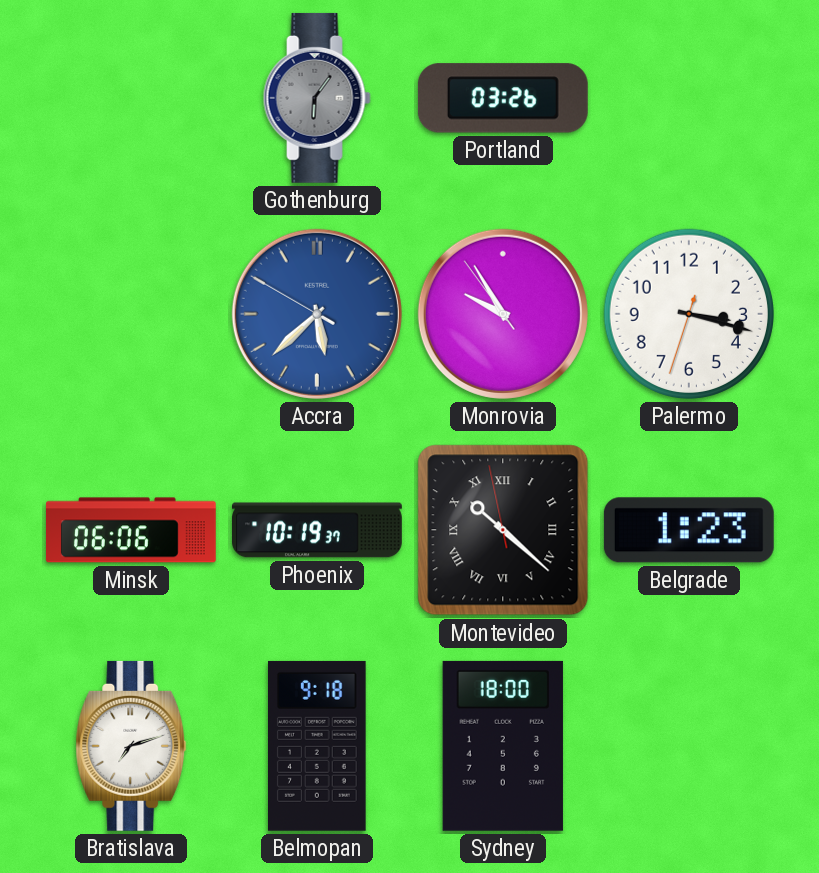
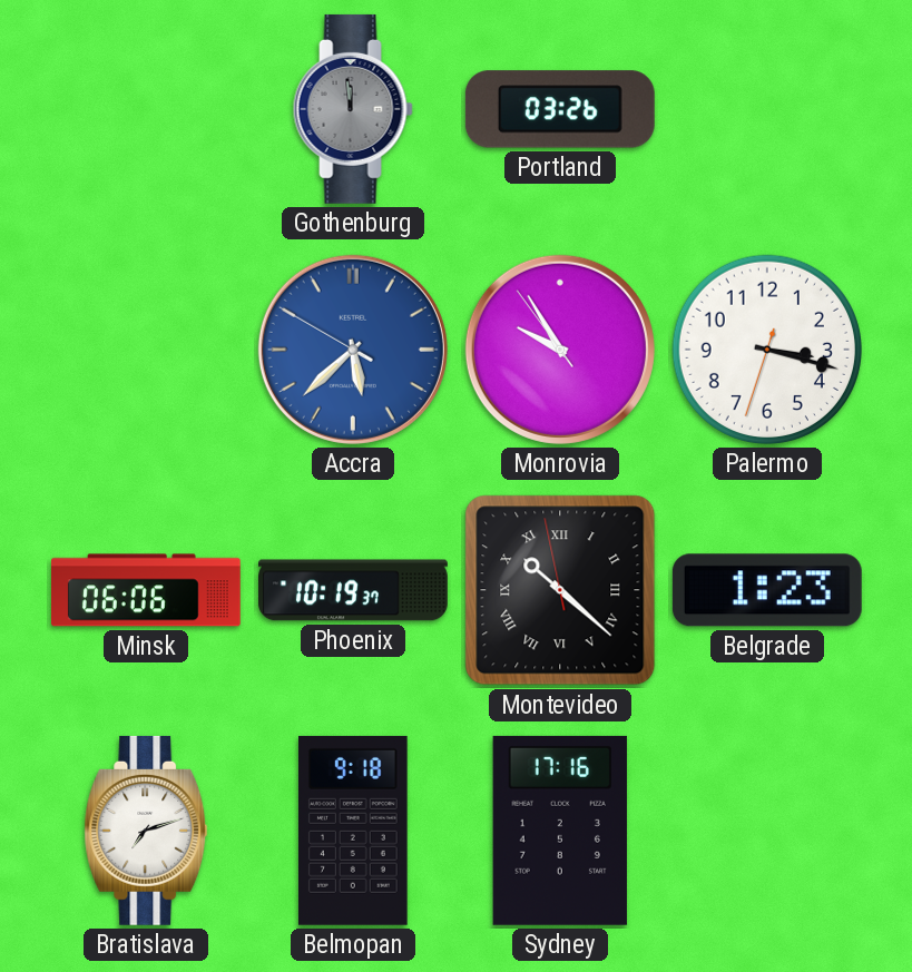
Gothenburg: 6:06 -> 11:59
Sydney: 18:00 -> 17:16
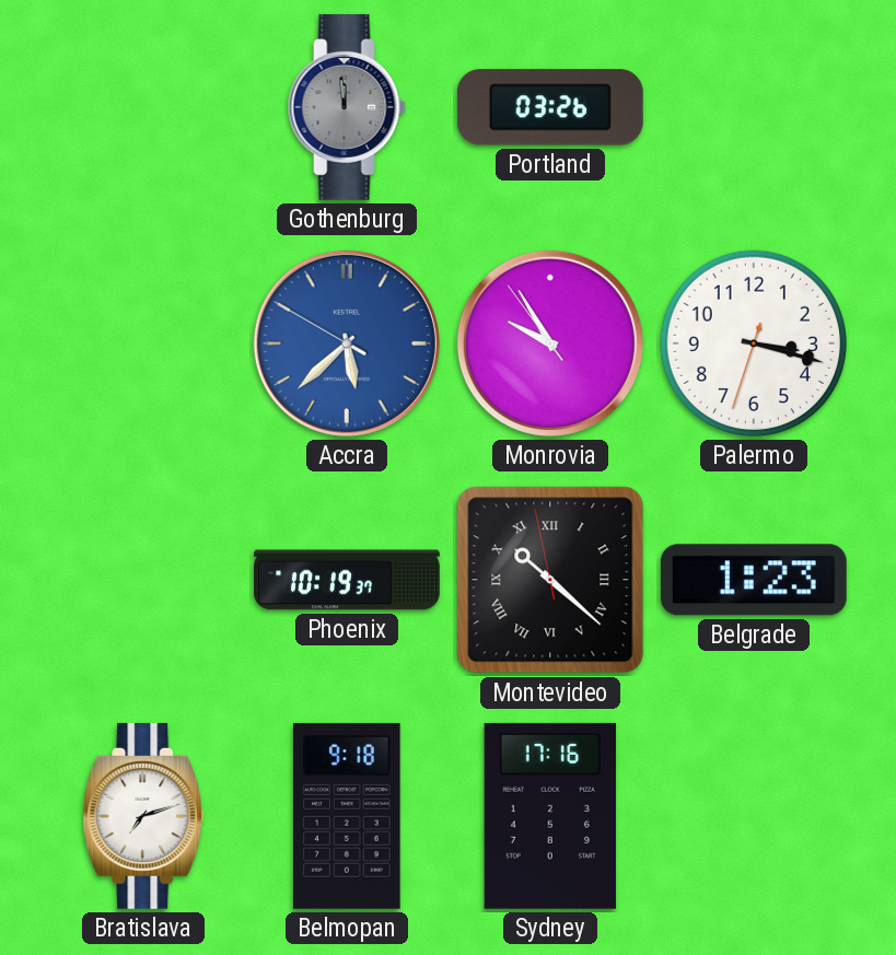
Minsk: 06:06 -> none
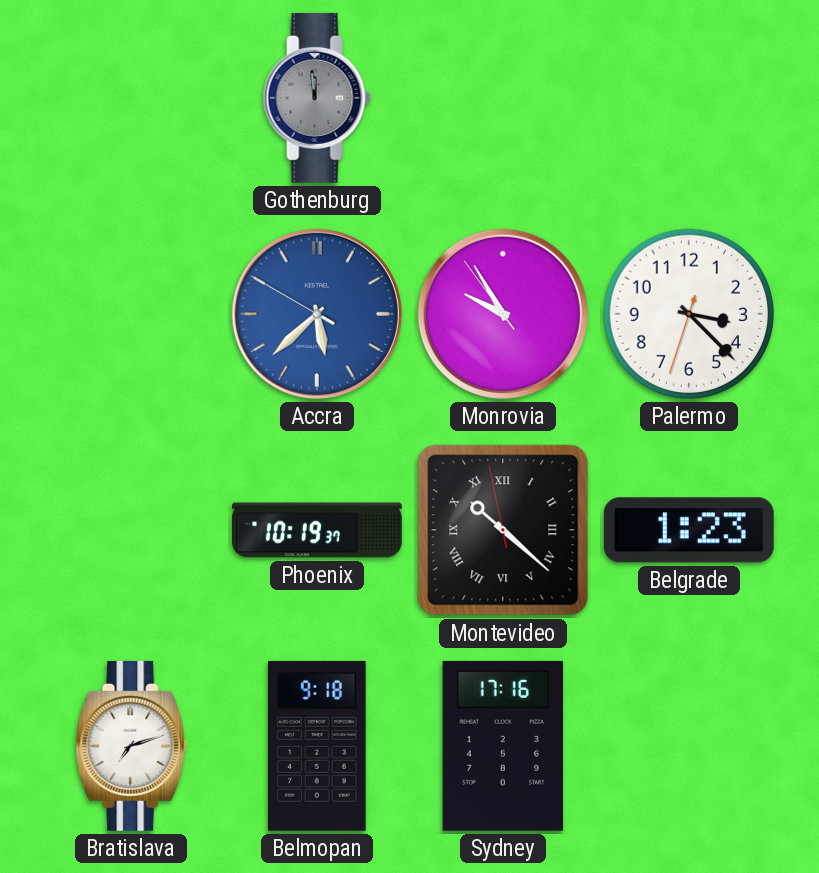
Portland: 03:26 -> none
Palermo: 3:17 -> 3:22
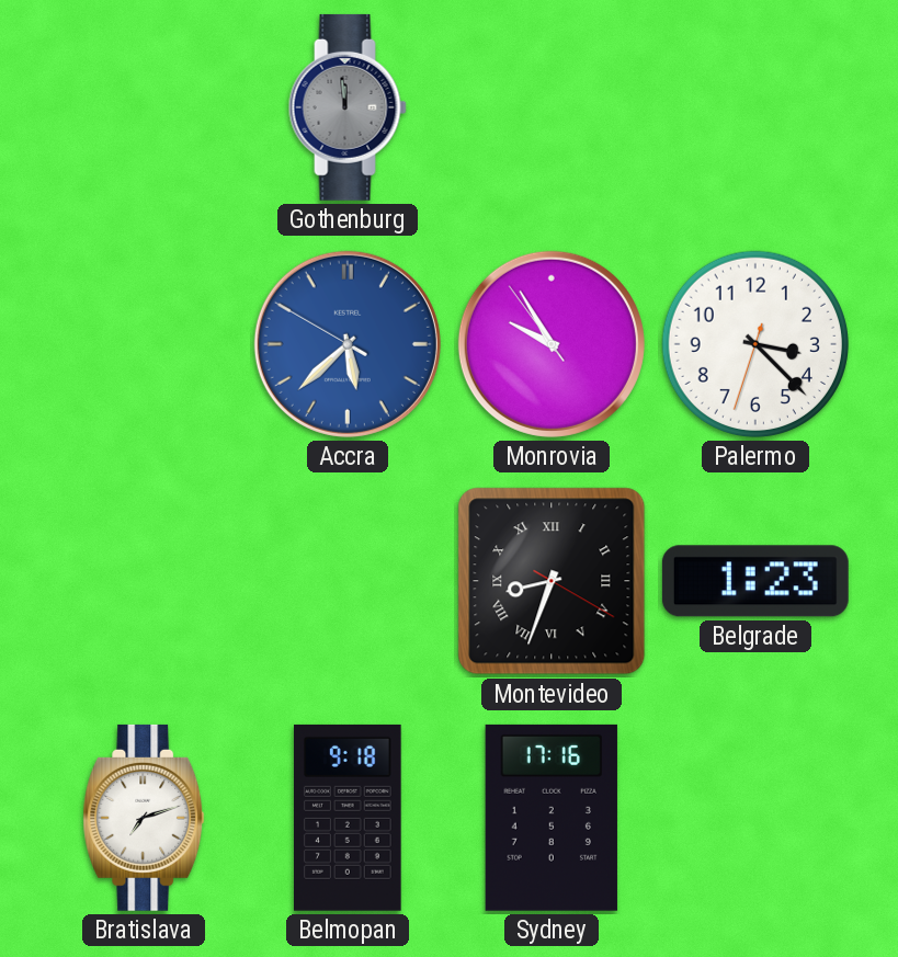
Phoenix: 10:19 -> none
Montevideo: 10:21 -> 8:33
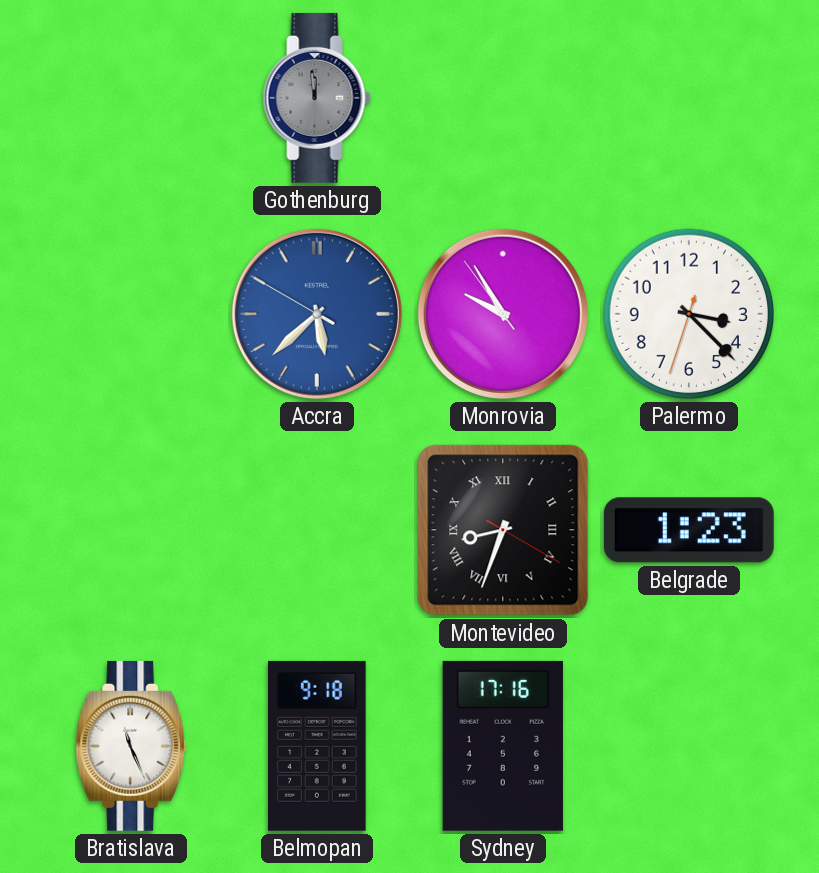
Bratislava: 7:12 -> 11:26
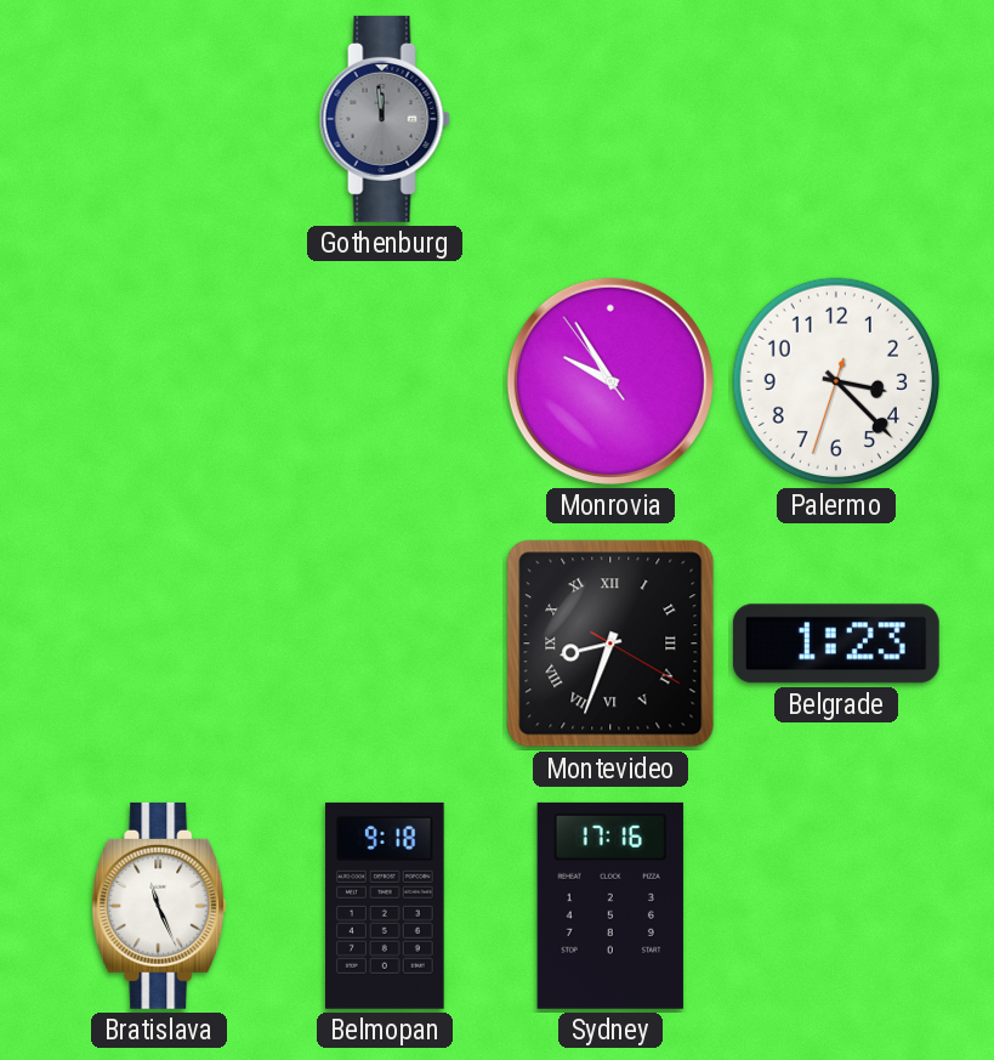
Accra: 5:37 -> none
